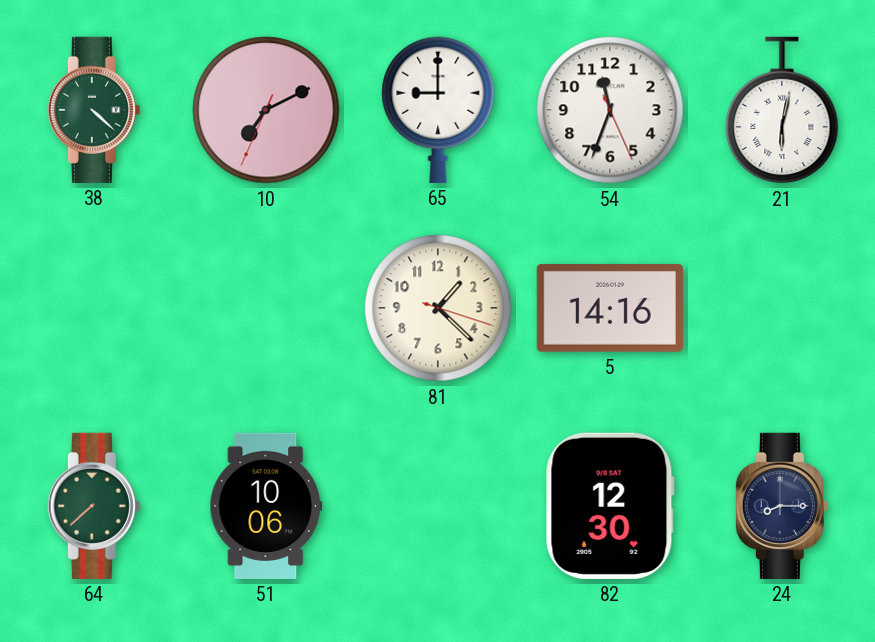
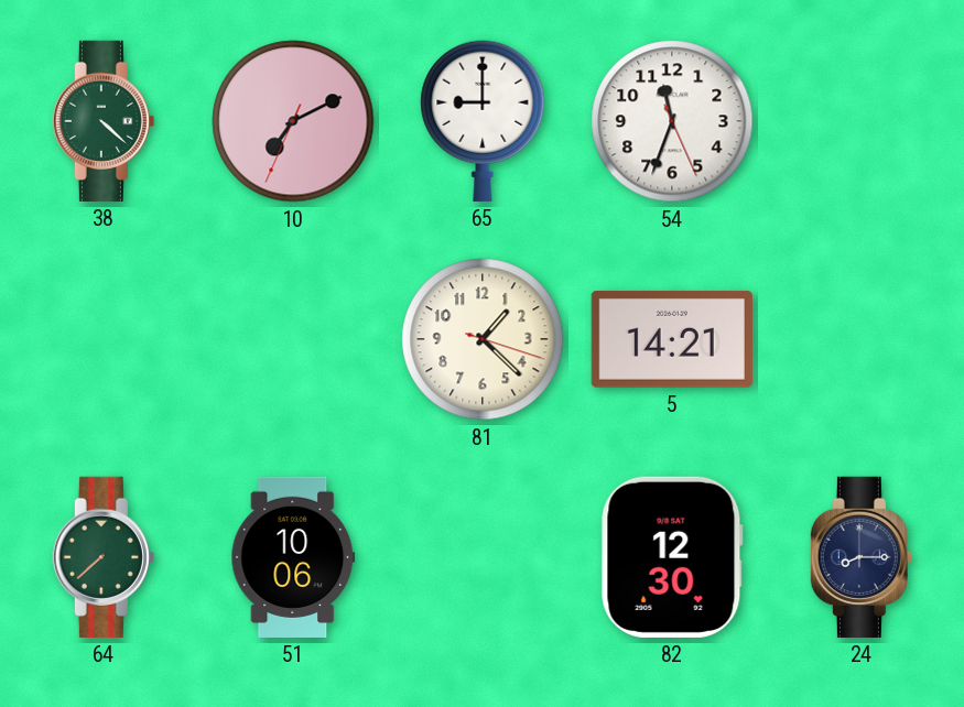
21: 6:02 -> none
5: 14:16 -> 14:21
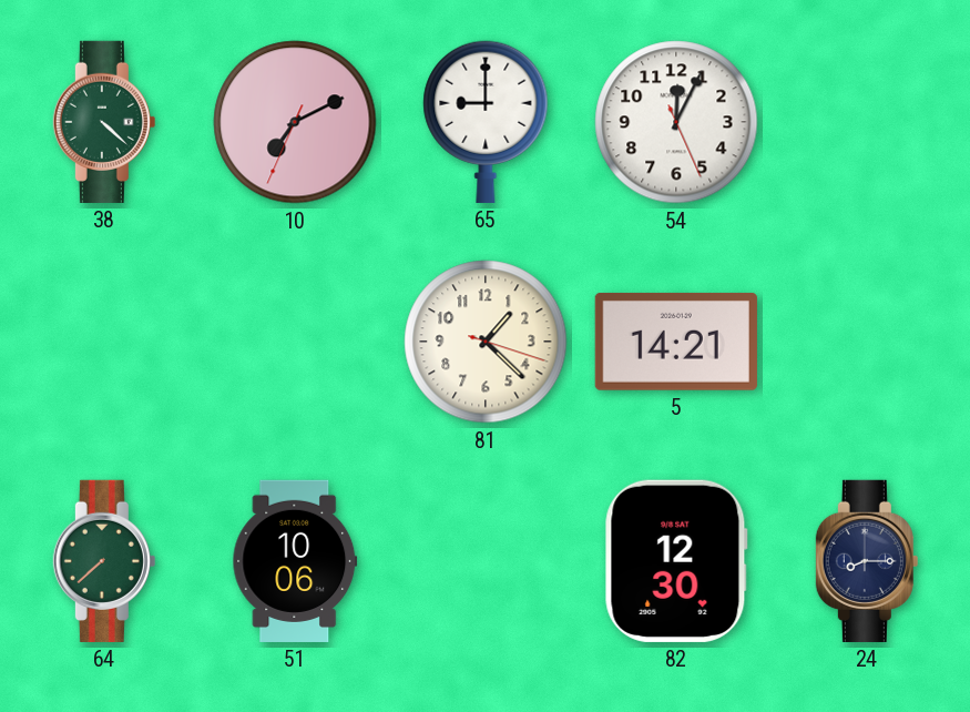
54: 11:33 -> 12:04
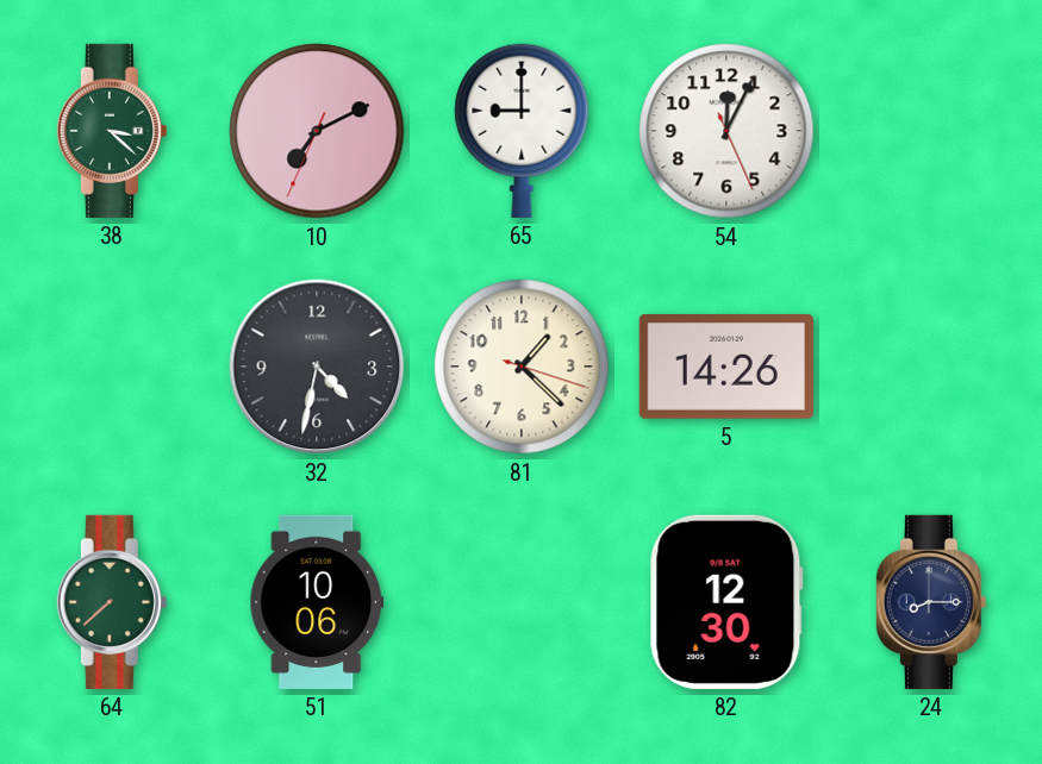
38: 4:22 -> 3:22
32: none -> 4:32
5: 14:21 -> 14:26
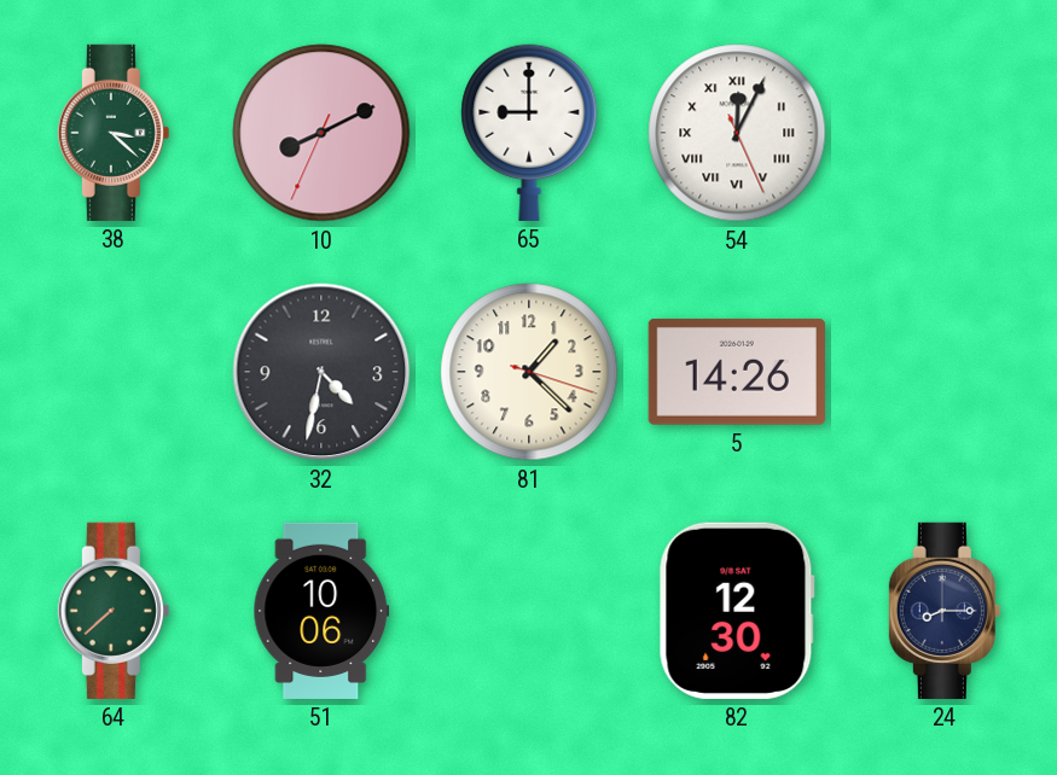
10: 7:10 -> 8:10
54 numerals: Arabic -> Roman
